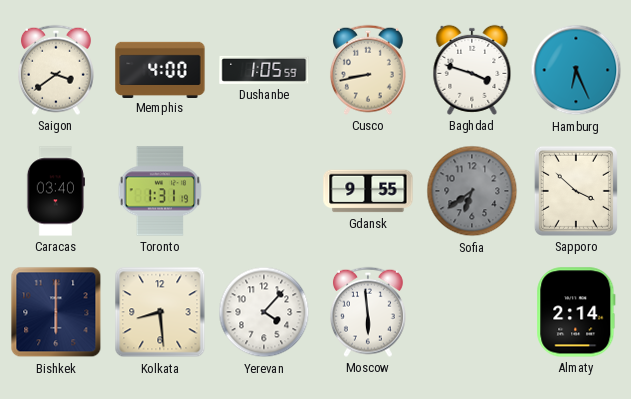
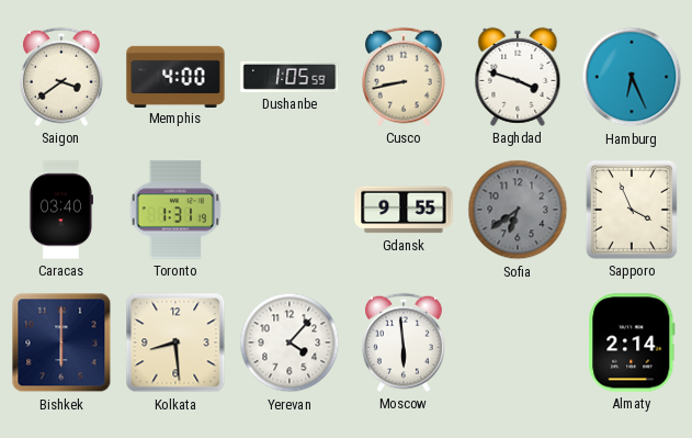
Sapporo: 3:52 -> 3:56
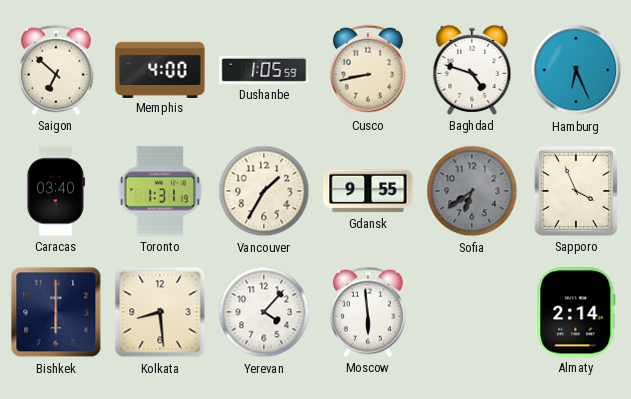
Saigon: 3:39 -> 6:52
Baghdad: 3:48 -> 4:48
Vancouver: none -> 1:35
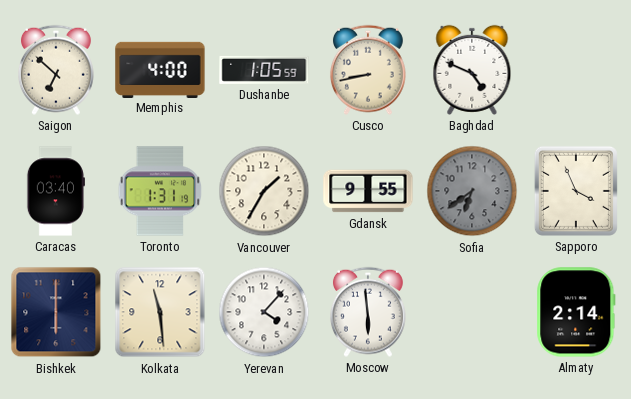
Baghdad: 4:48 -> 4:49
Hamburg: 6:26 -> none
Kolkata: 8:29 -> 11:29
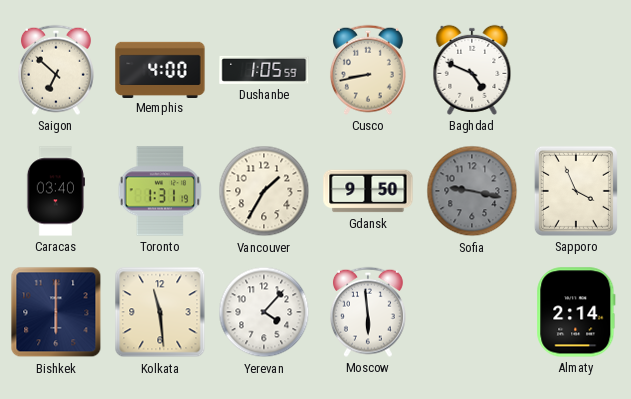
Gdansk: 9:55 -> 9:50
Sofia: 6:39 -> 9:17
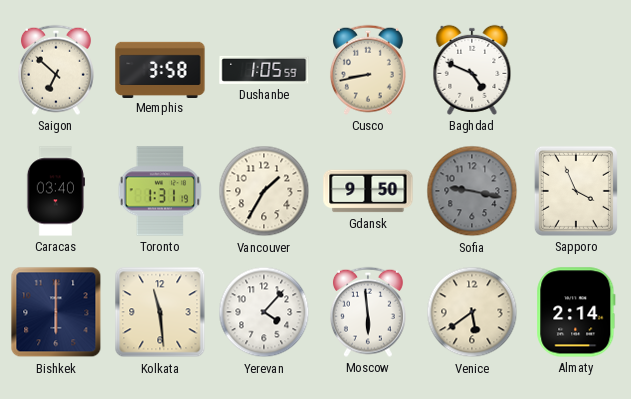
Memphis: 4:00 -> 3:58
Venice: none -> 5:39
